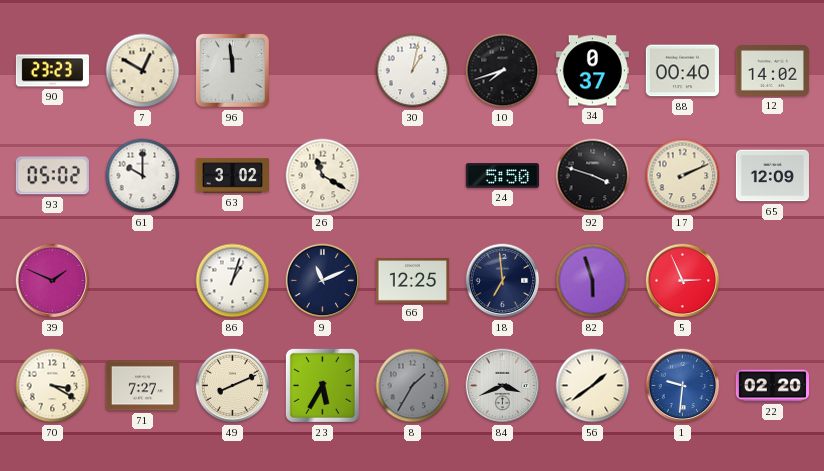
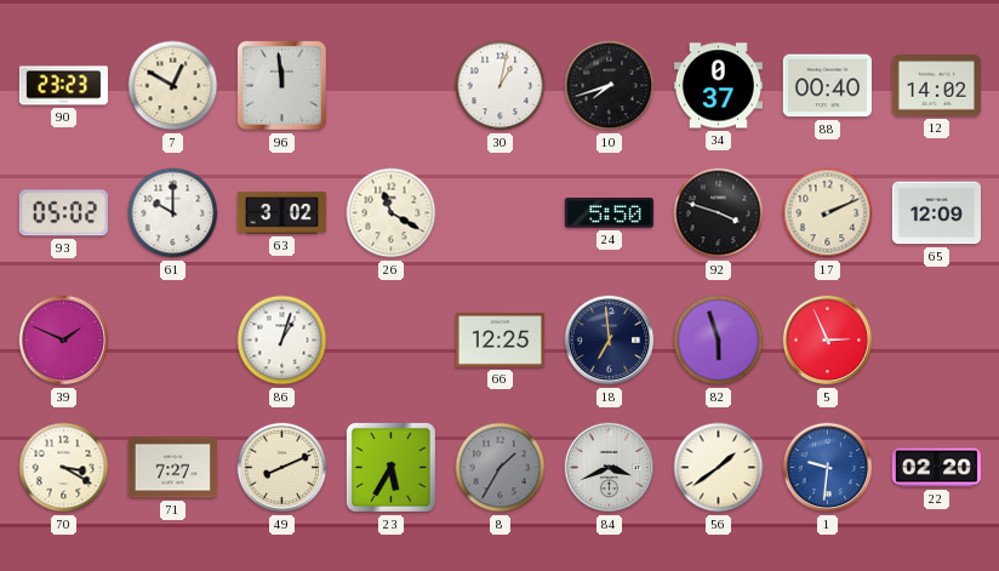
9: 11:11 -> none
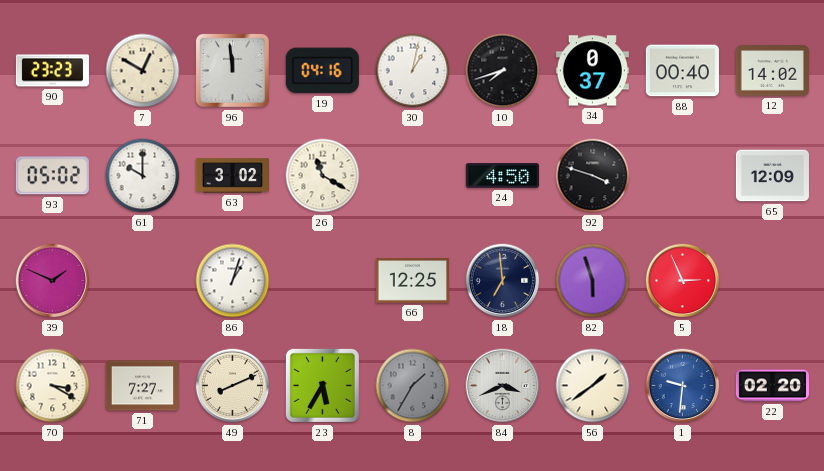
19: none -> 04:16
24: 5:50 -> 4:50
17: 2:11 -> none
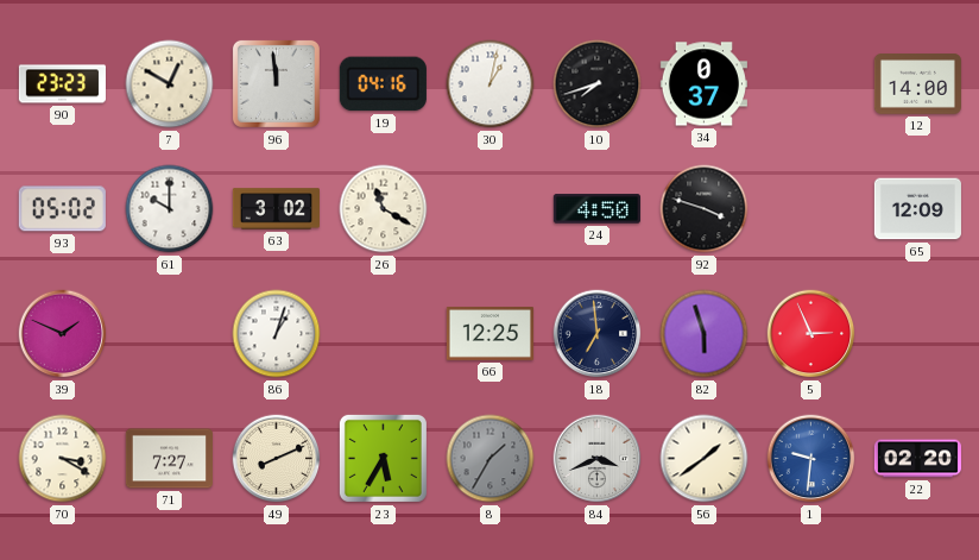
88: 00:40 -> none
12: 14:02 -> 14:00
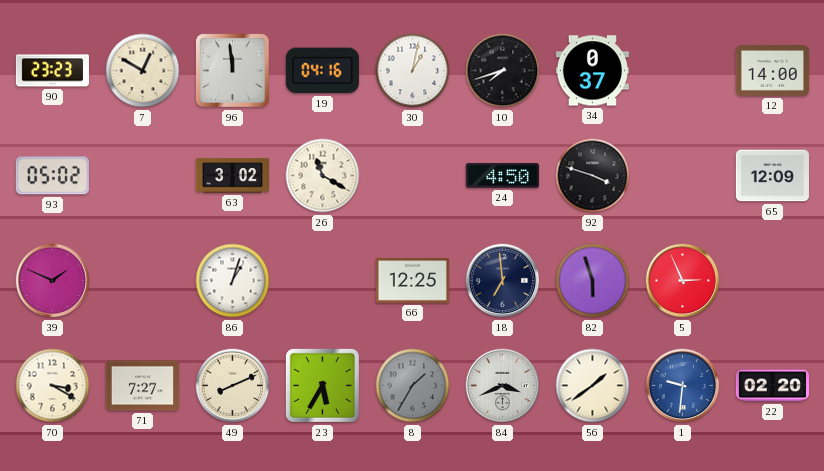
61: 10:00 -> none
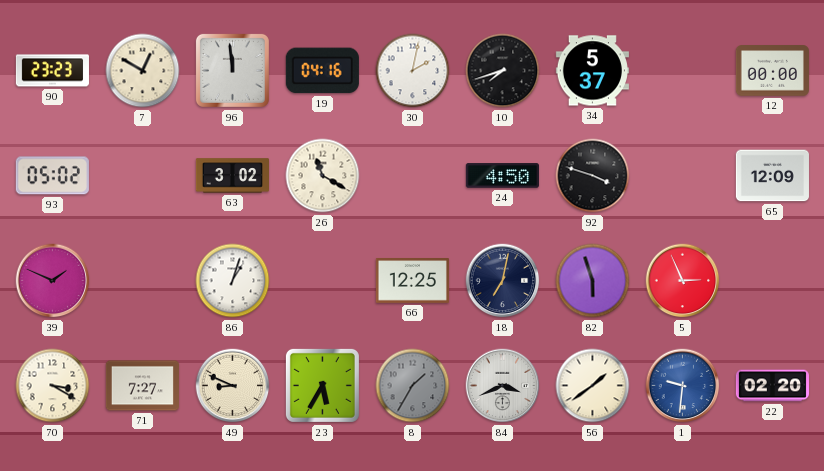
30: 1:02 -> 2:02
34: 0:37 -> 5:37
12: 14:00 -> 00:00
18: 6:59 -> 7:02
49: 8:11 -> 8:49
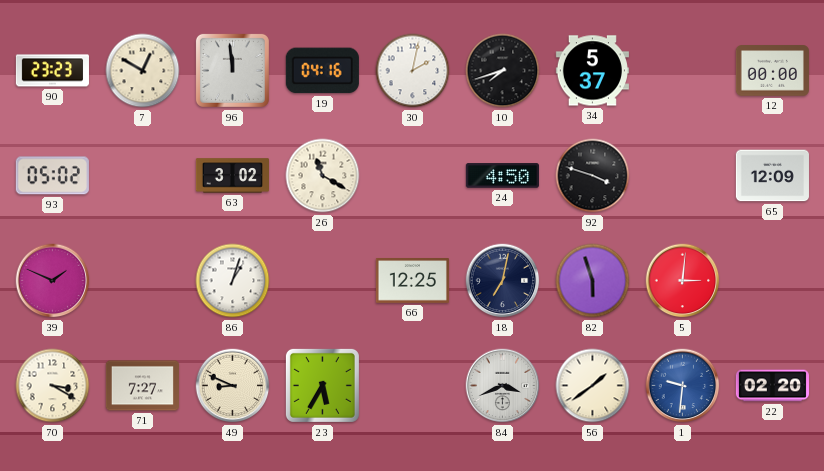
5: 2:56 -> 3:01
8: 1:35 -> none
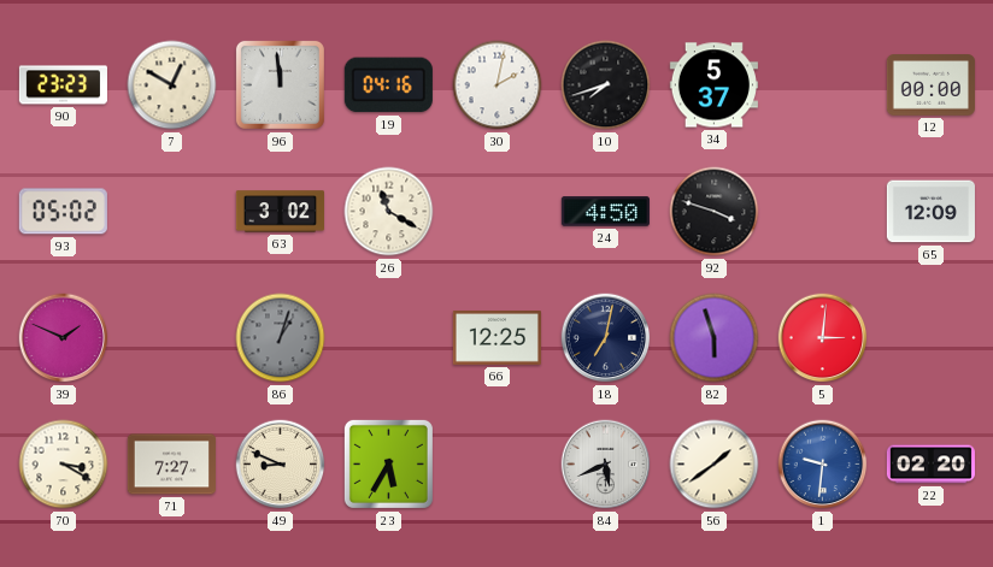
86 dial: white -> grey
84: 3:41 -> 5:41
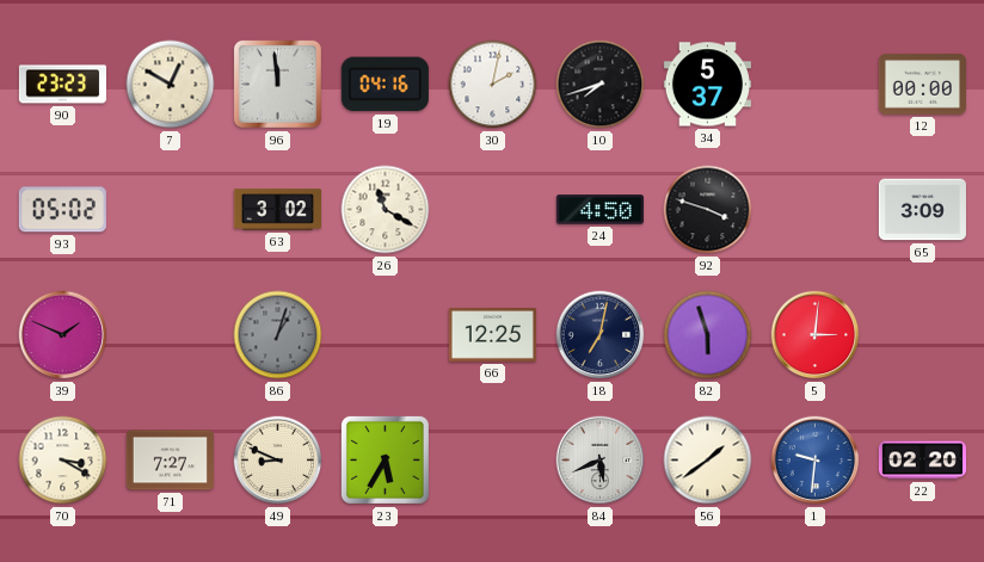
65: 12:09 -> 3:09
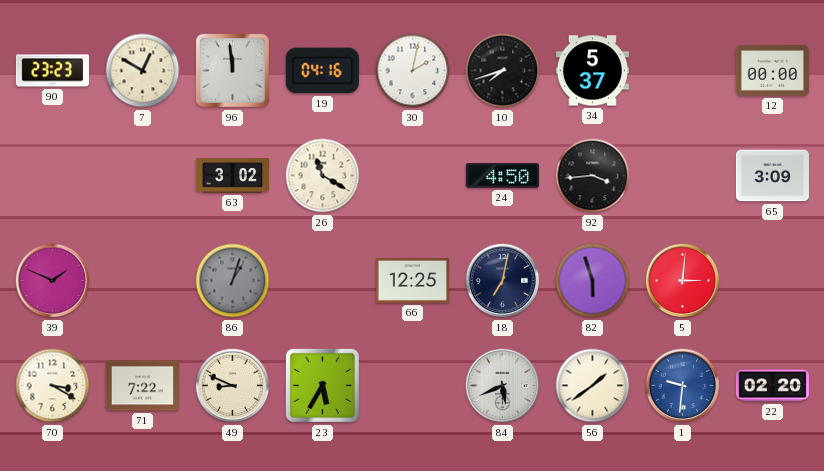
93: 05:02 -> none
92: 3:48 -> 3:44
71: 7:27 -> 7:22
